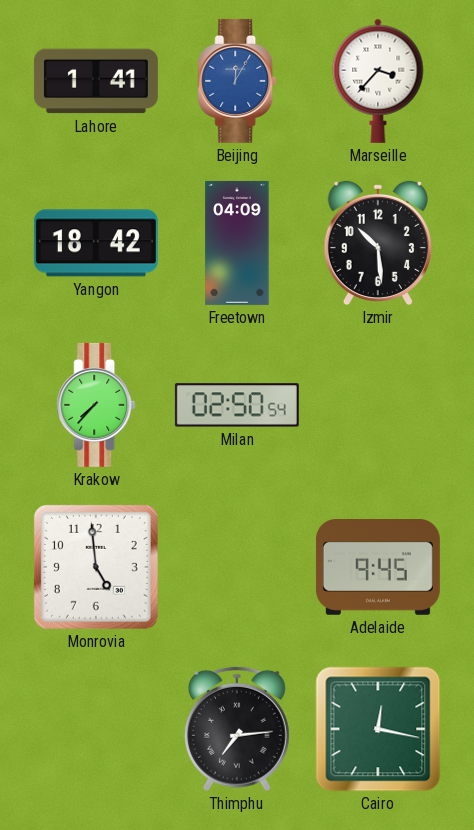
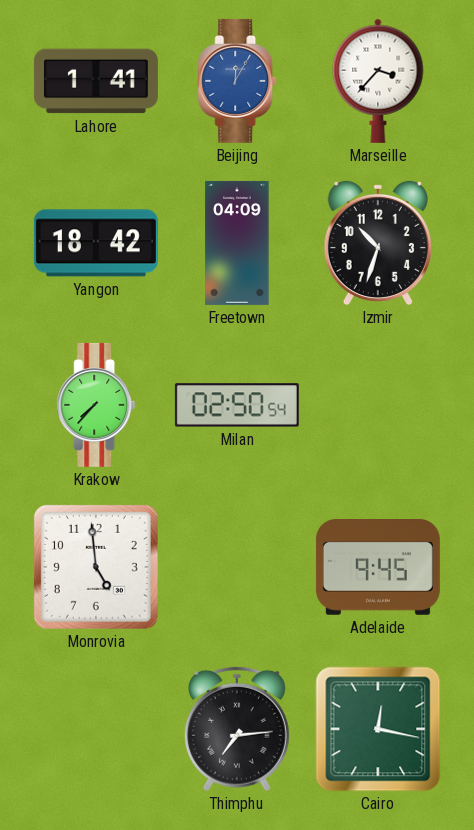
Izmir: 10:29 -> 10:33
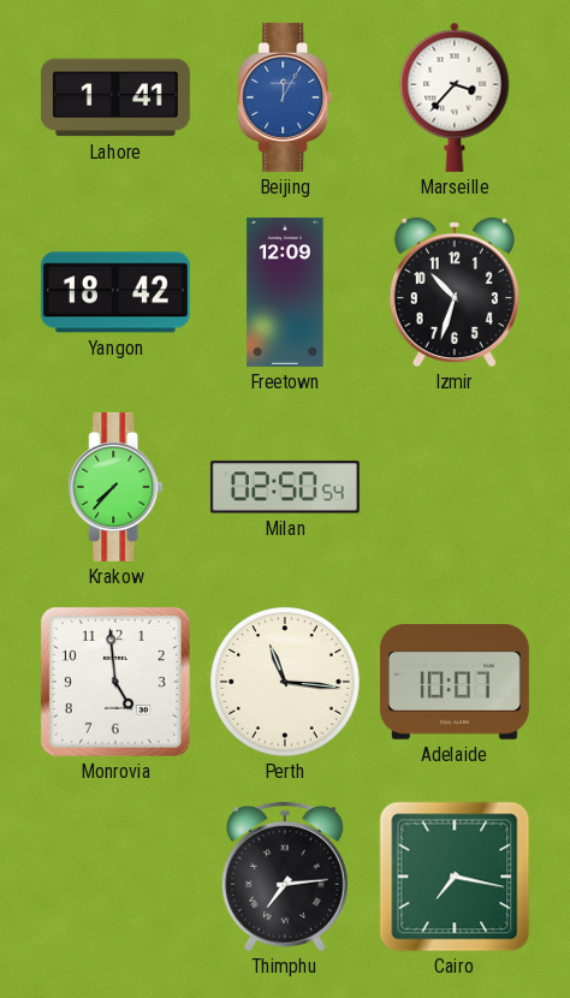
Freetown: 04:09 -> 12:09
Perth: none -> 11:16
Adelaide: 9:45 -> 10:07
Cairo: 12:17 -> 7:17
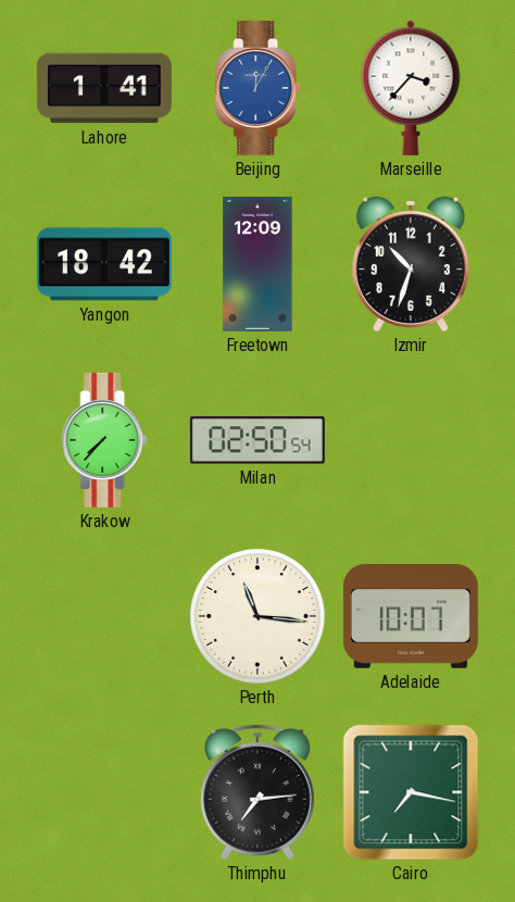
Monrovia: 4:59 -> none
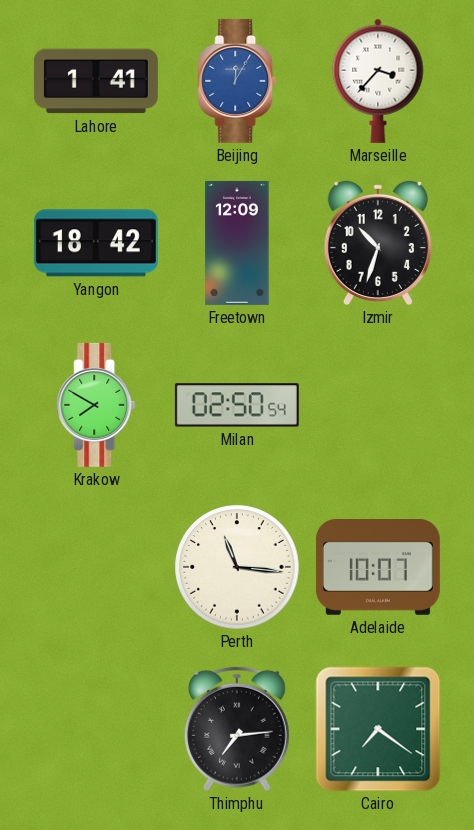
Krakow: 7:37 -> 7:50
Cairo: 7:17 -> 7:21
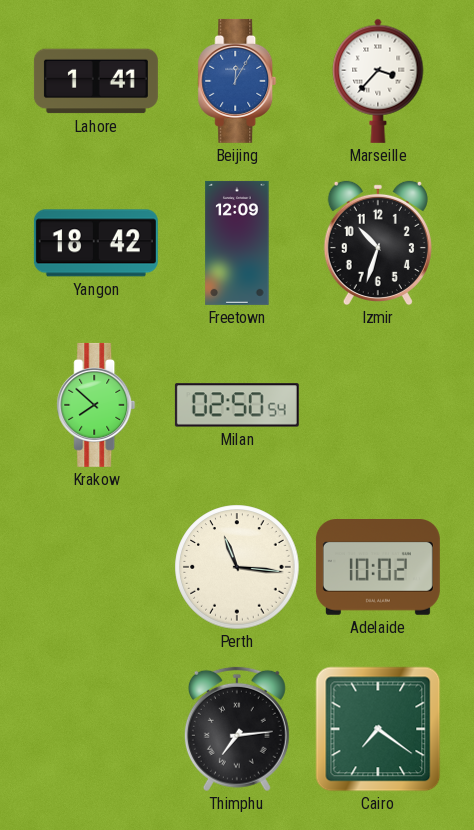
Krakow: 7:50 -> 7:52
Adelaide: 10:07 -> 10:02
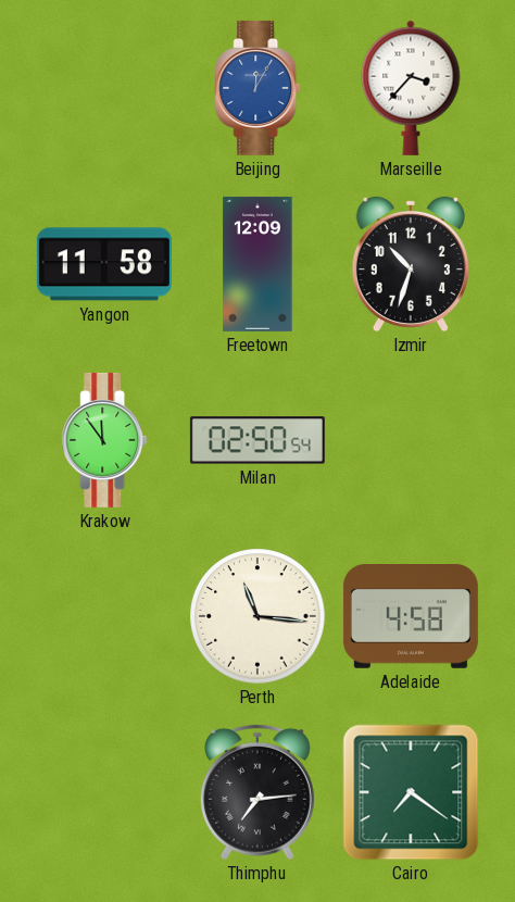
Lahore: 1:41 -> none
Yangon: 18:42 -> 11:58
Krakow: 7:52 -> 11:54
Adelaide: 10:02 -> 4:58
